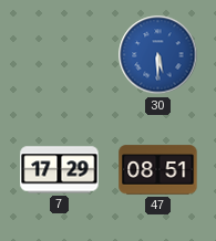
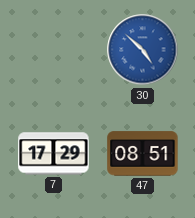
30: 5:30 -> 4:52
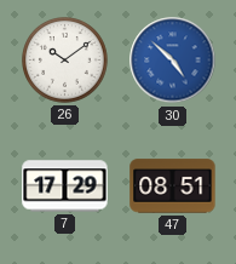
26: none -> 10:09
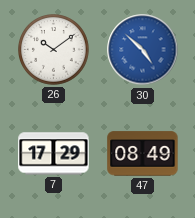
47: 08:51 -> 08:49
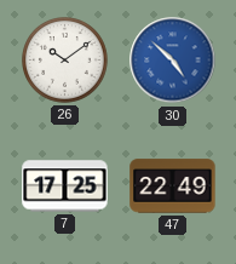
7: 17:29 -> 17:25
47: 08:49 -> 22:49
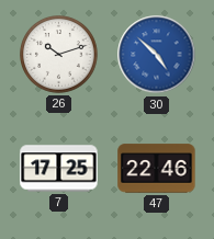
26: 10:09 -> 10:12
47: 22:49 -> 22:46
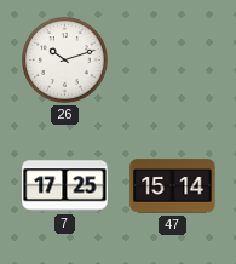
30: 4:52 -> none
47: 22:46 -> 15:14
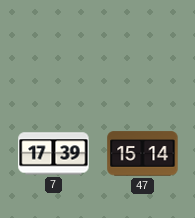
26: 10:12 -> none
7: 17:25 -> 17:39
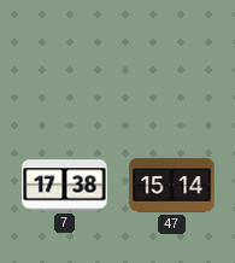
7: 17:39 -> 17:38
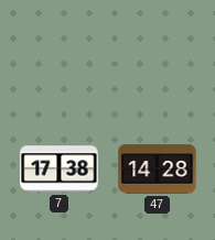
47: 15:14 -> 14:28
